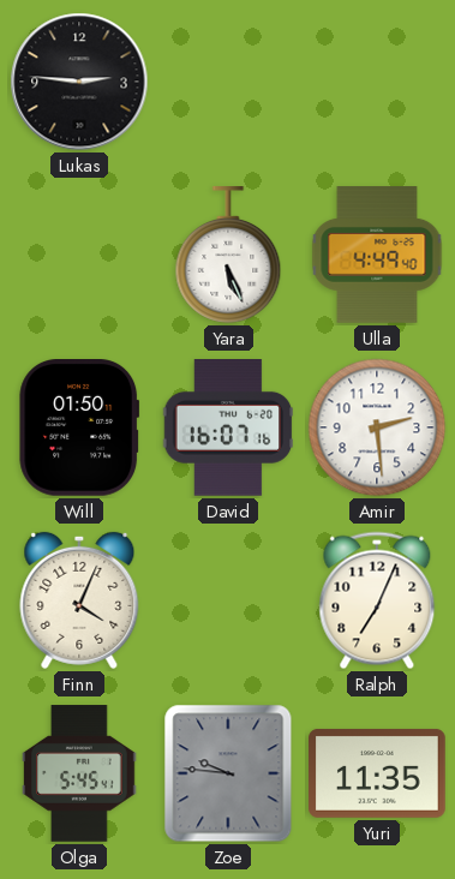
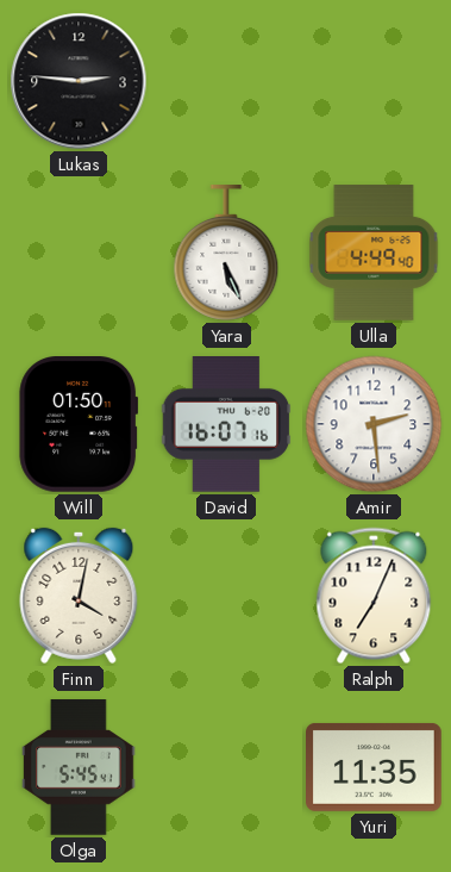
Finn: 4:04 -> 4:02
Zoe: 9:46 -> none
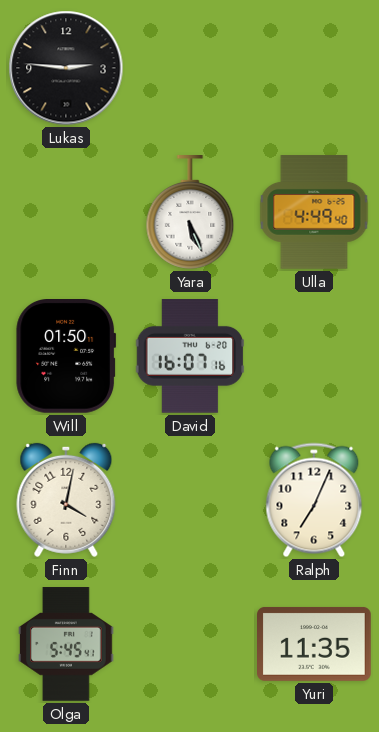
Amir: 2:29 -> none
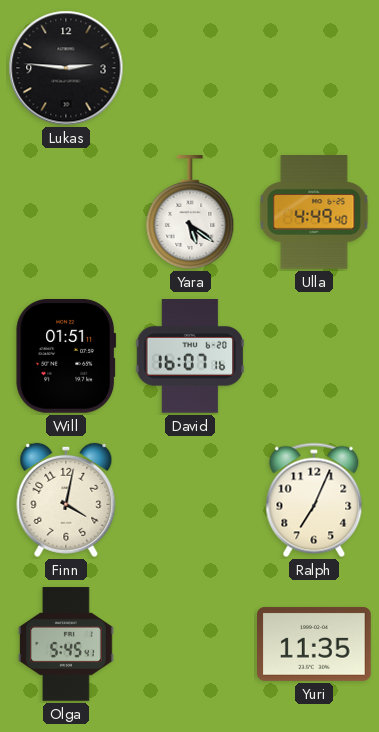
Yara: 5:26 -> 5:21
Will: 01:50 -> 01:51
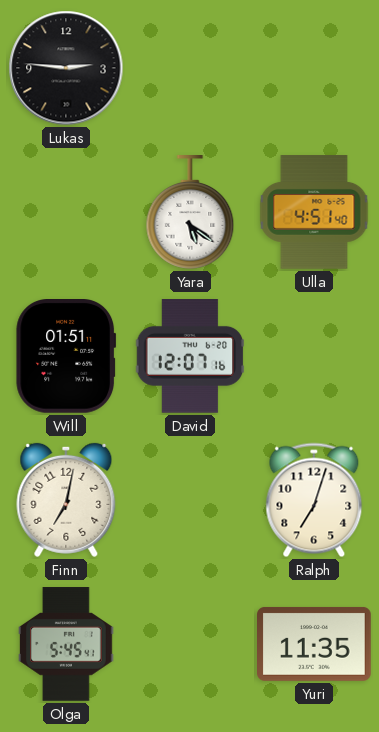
Ulla: 4:49 -> 4:51
David: 16:07 -> 12:07
Finn: 4:02 -> 7:02
Ralph: 7:04 -> 7:03
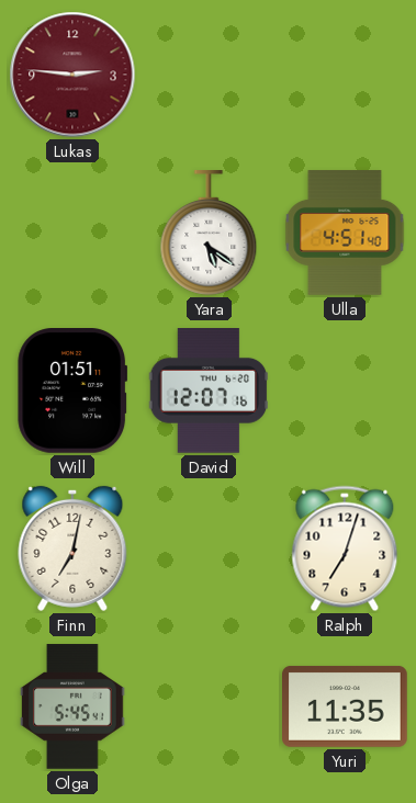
Lukas dial: black -> burgundy
